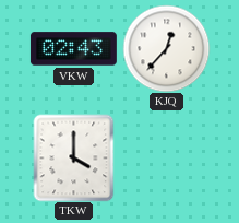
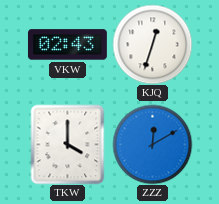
KJQ: 12:37 -> 12:33
ZZZ: none -> 12:10
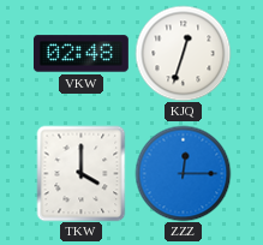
VKW: 02:43 -> 02:48
ZZZ: 12:10 -> 12:15
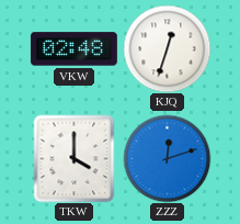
ZZZ: 12:15 -> 12:12
